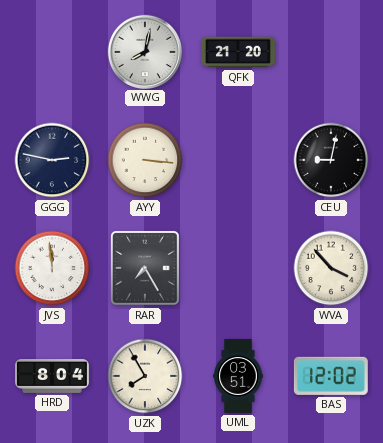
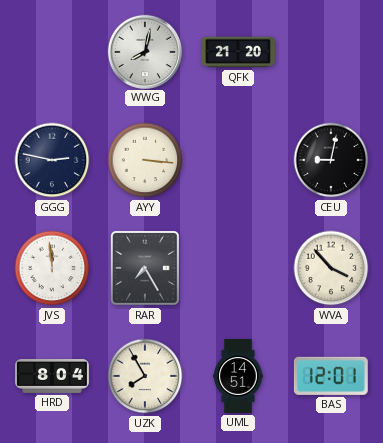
UML: 03:51 -> 14:51
BAS: 12:02 -> 12:01
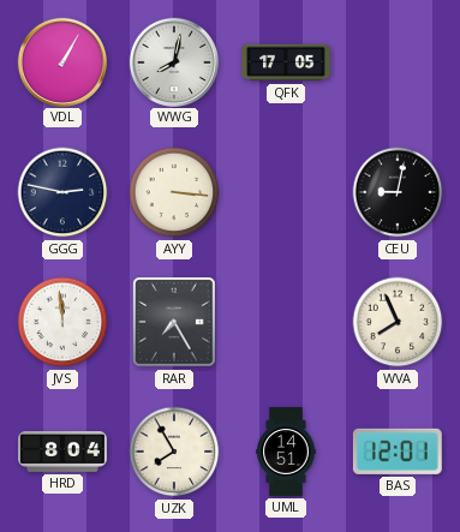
VDL: none -> 1:05
QFK: 21:20 -> 17:05
WVA: 3:53 -> 7:56
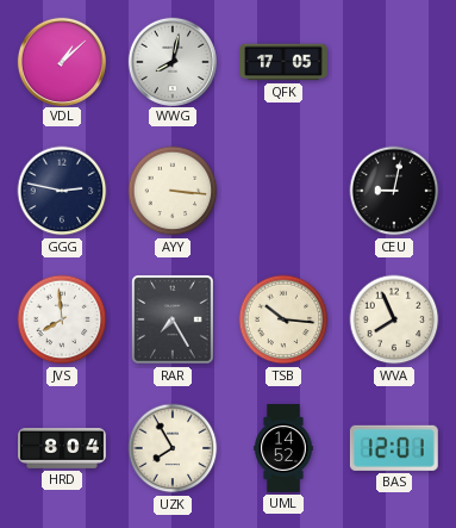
VDL: 1:05 -> 1:08
JVS: 11:59 -> 7:59
TSB: none -> 10:16
UML: 14:51 -> 14:52
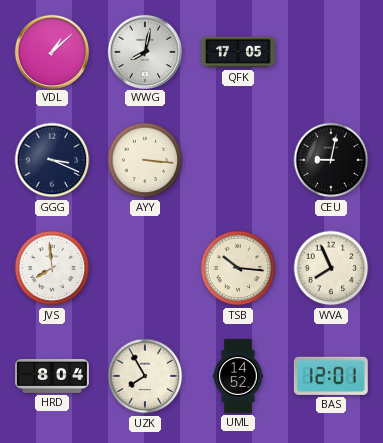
GGG: 2:47 -> 3:19
RAR: 7:25 -> none
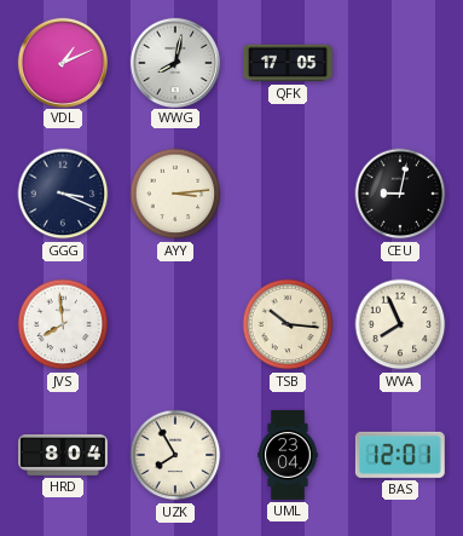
VDL: 1:08 -> 1:11
AYY: 3:16 -> 3:14
UML: 14:52 -> 23:04
